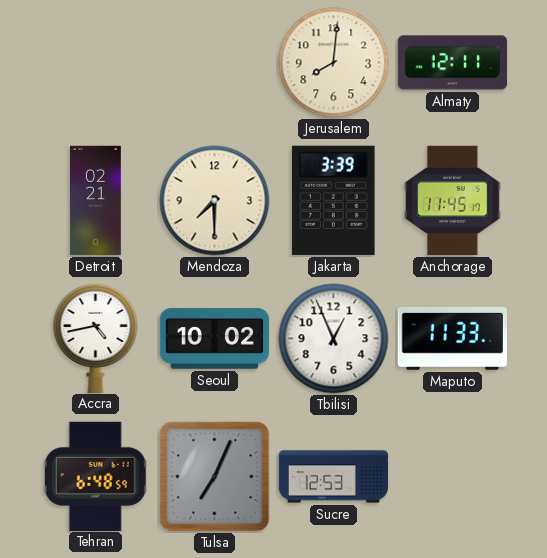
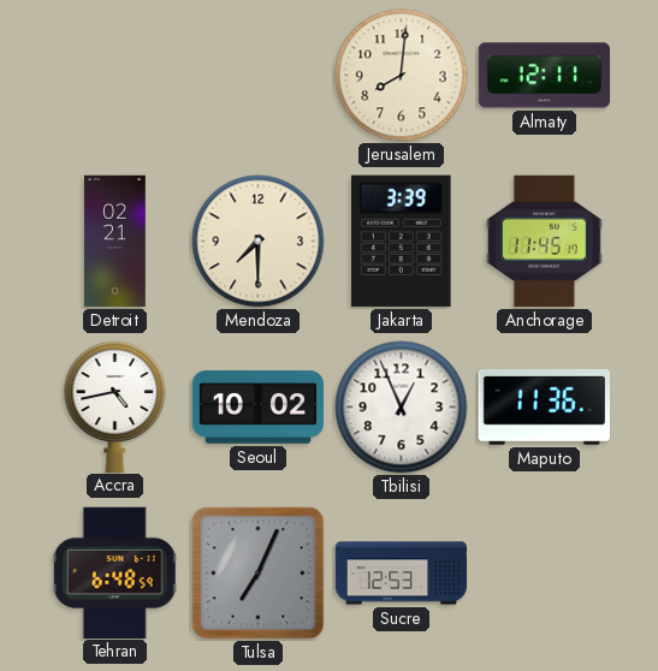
Maputo: 11:33 -> 11:36
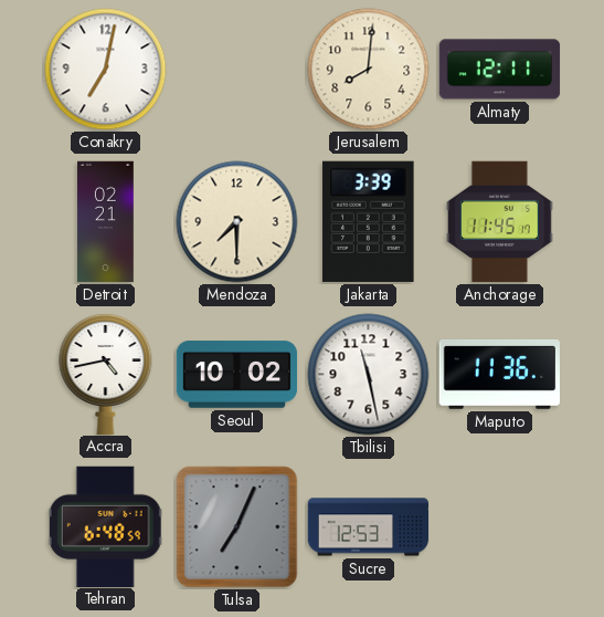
Conakry: none -> 7:02
Tbilisi: 12:56 -> 11:28
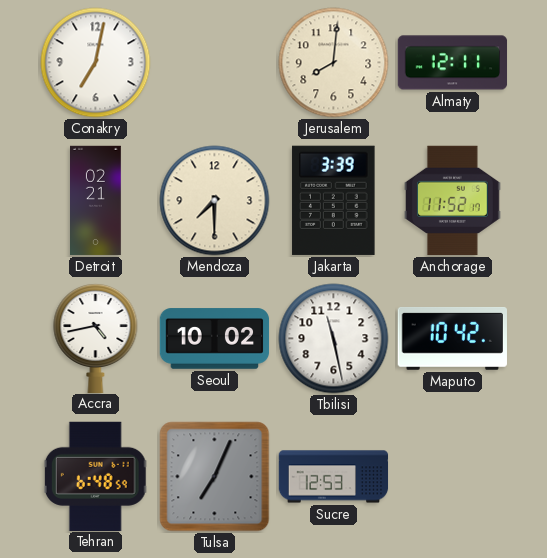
Anchorage: 11:45 -> 11:52
Maputo: 11:36 -> 10:42
